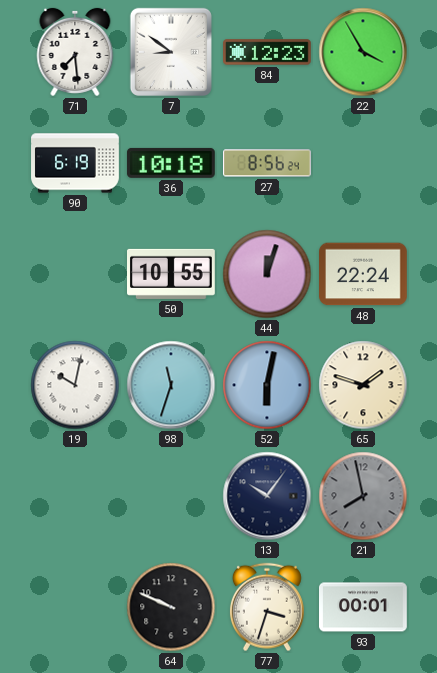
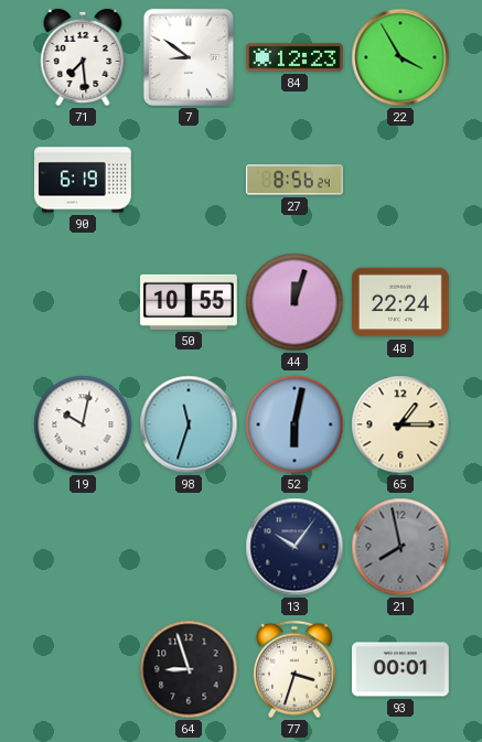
36: 10:18 -> none
65: 1:48 -> 1:15
64: 9:49 -> 8:57
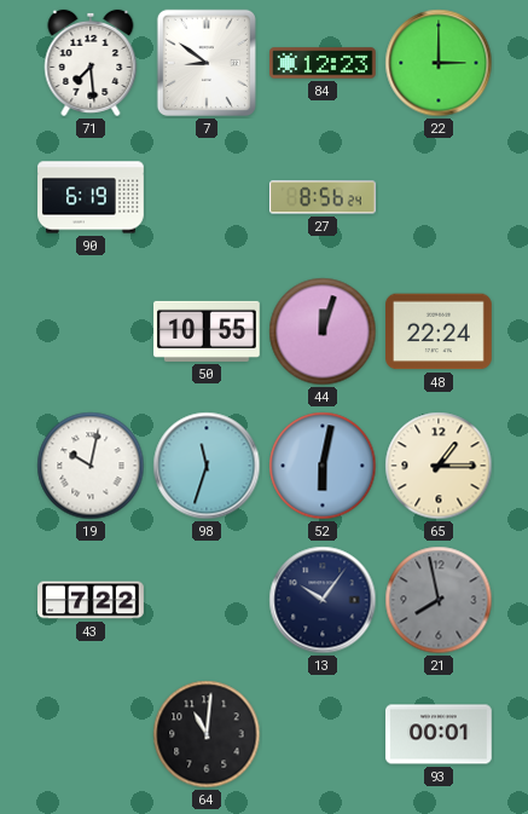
22: 3:55 -> 3:00
43: none -> 7:22
64: 8:57 -> 11:01
77: 3:33 -> none
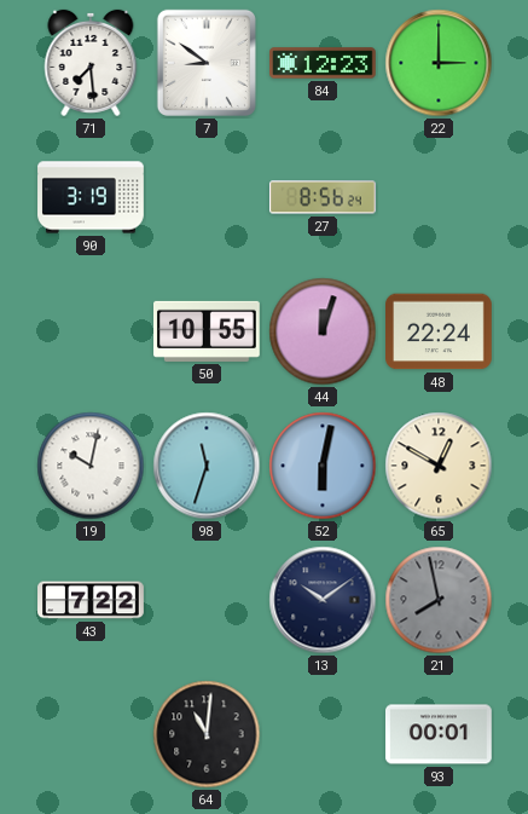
90: 6:19 -> 3:19
65: 1:15 -> 12:50
13: 10:06 -> 10:09
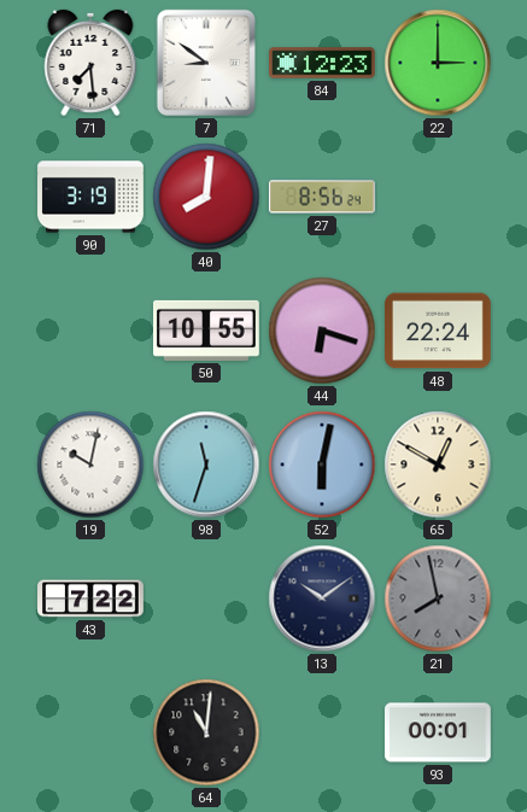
40: none -> 8:01
44: 12:03 -> 6:18
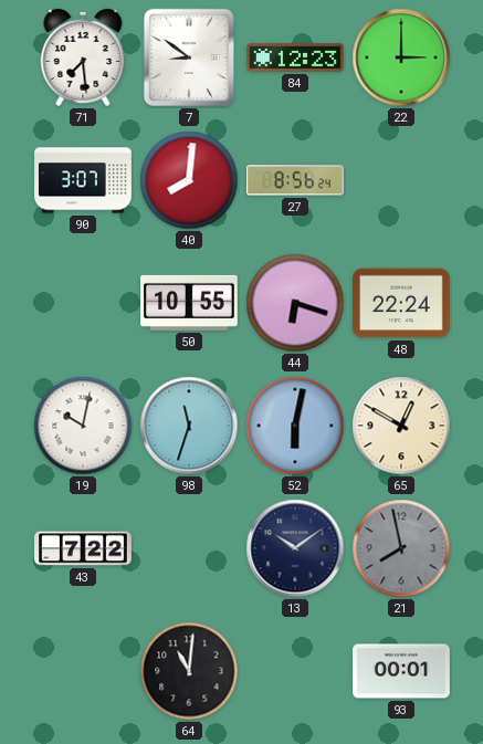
90: 3:19 -> 3:07
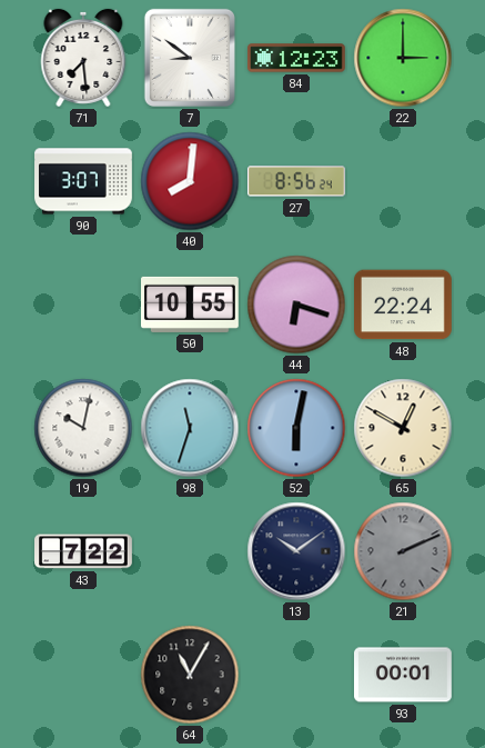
21: 7:58 -> 2:11
64: 11:01 -> 11:05
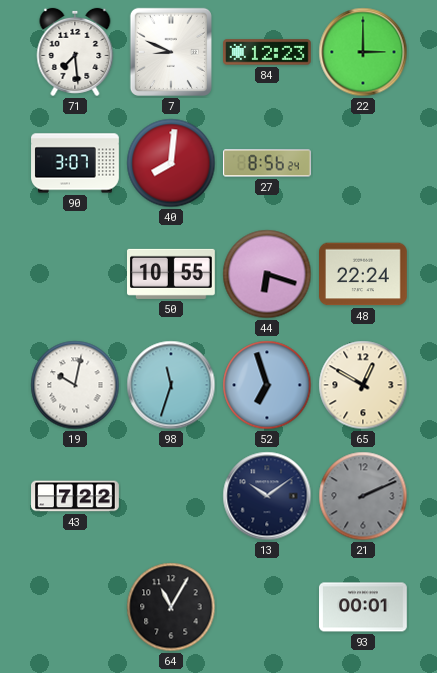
7: 8:51 -> 8:49
52: 6:02 -> 6:57
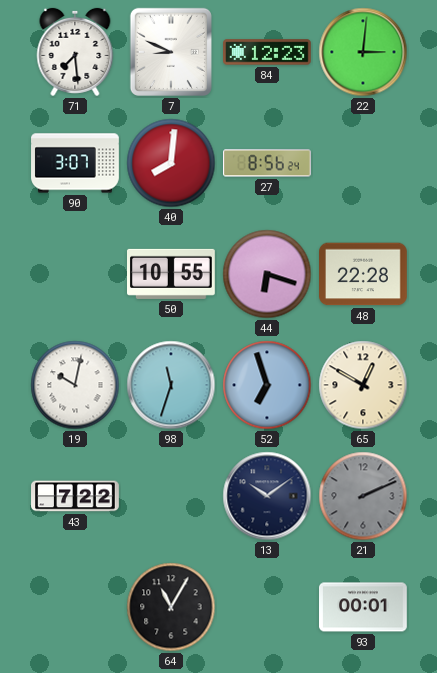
22: 3:00 -> 3:01
48: 22:24 -> 22:28
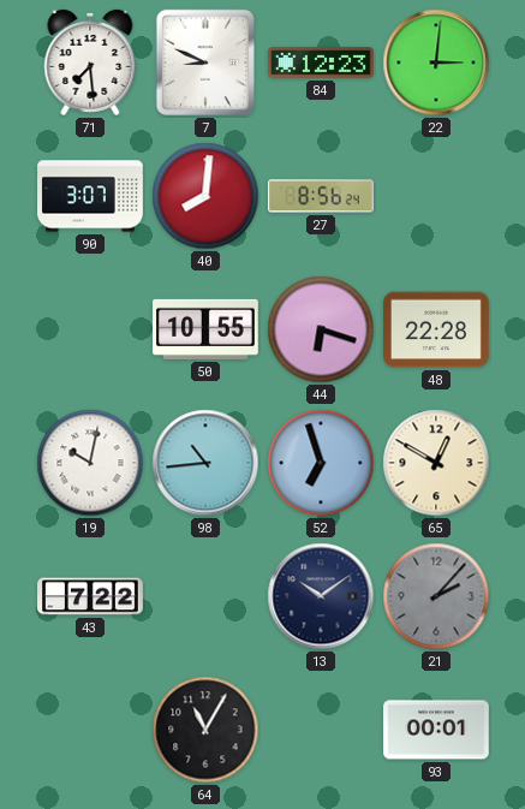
98: 11:33 -> 10:44
21: 2:11 -> 2:07
